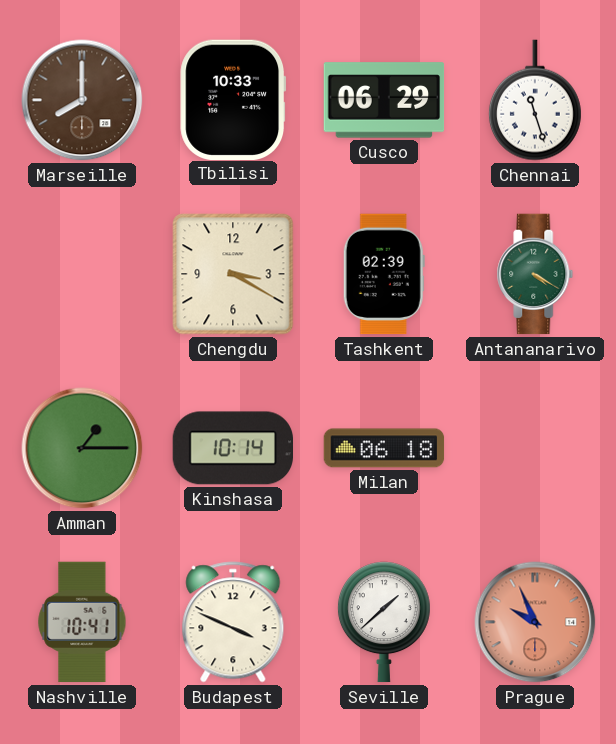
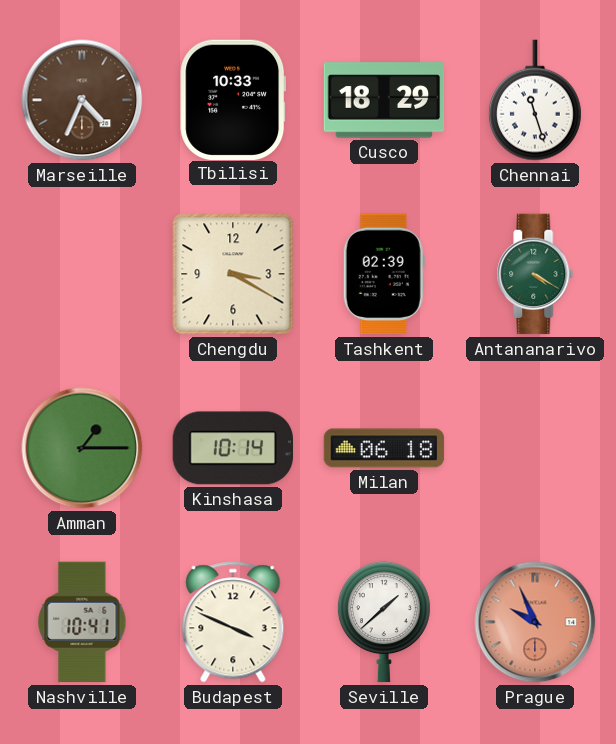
Marseille: 8:00 -> 4:34
Cusco: 06:29 -> 18:29
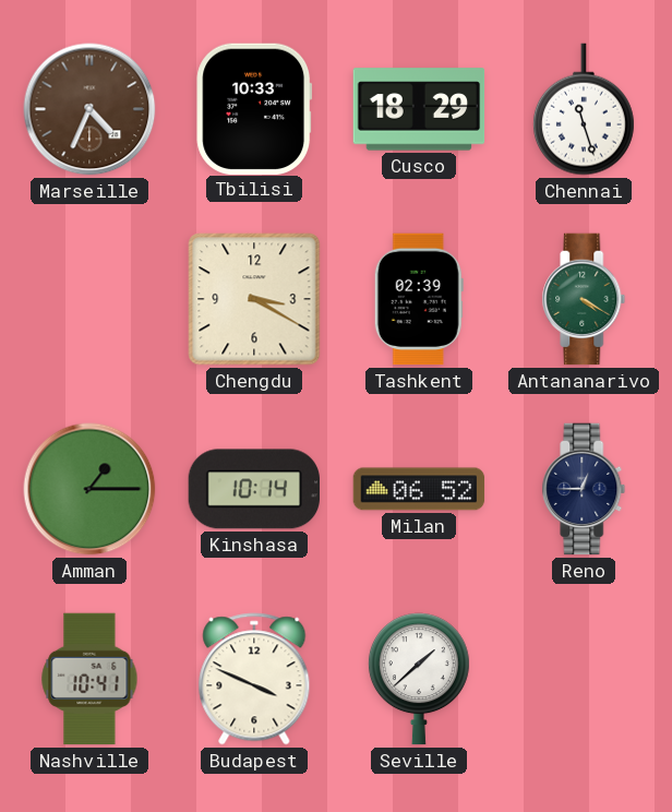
Milan: 06:18 -> 06:52
Reno: none -> 12:45
Prague: 9:56 -> none
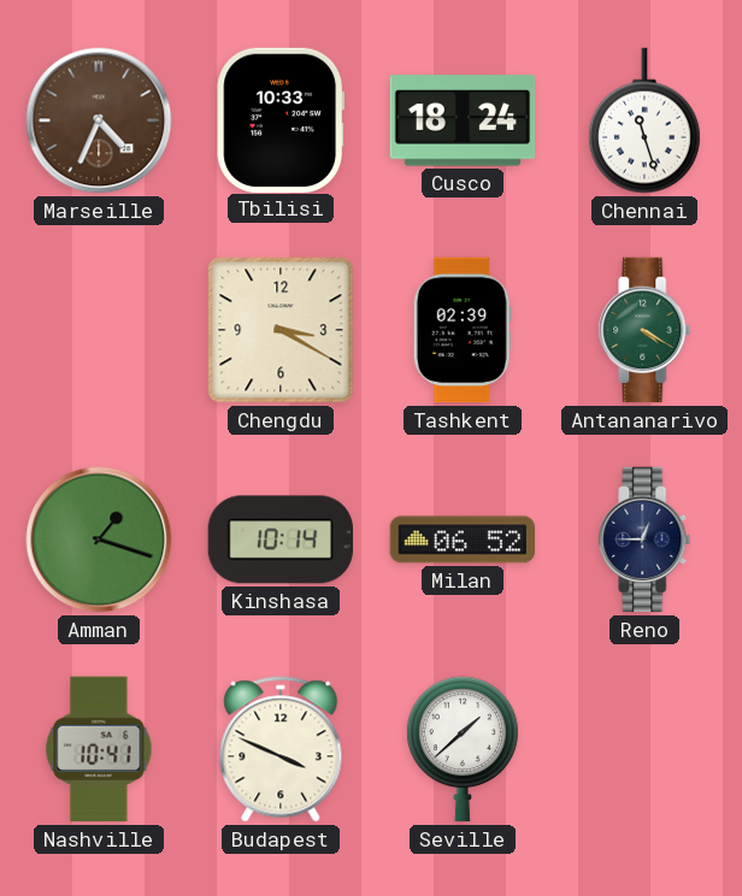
Cusco: 18:29 -> 18:24
Amman: 1:15 -> 1:18
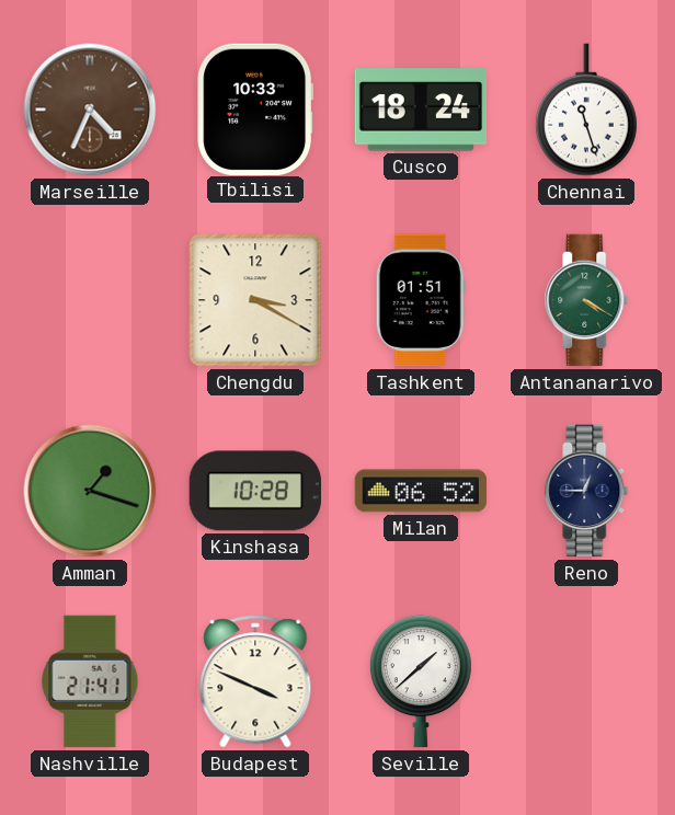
Tashkent: 02:39 -> 01:51
Kinshasa: 10:14 -> 10:28
Nashville: 10:41 -> 21:41
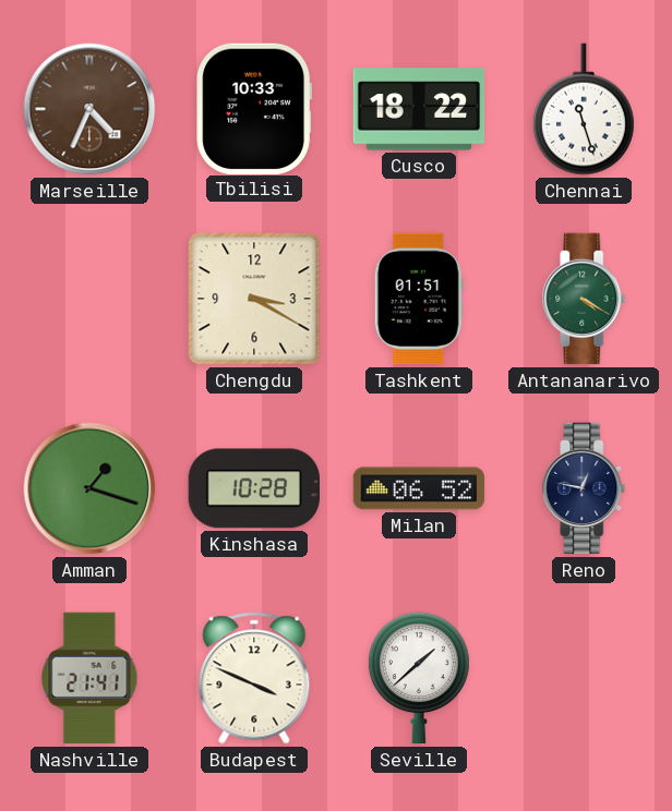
Cusco: 18:24 -> 18:22
Reno: 12:45 -> 12:47
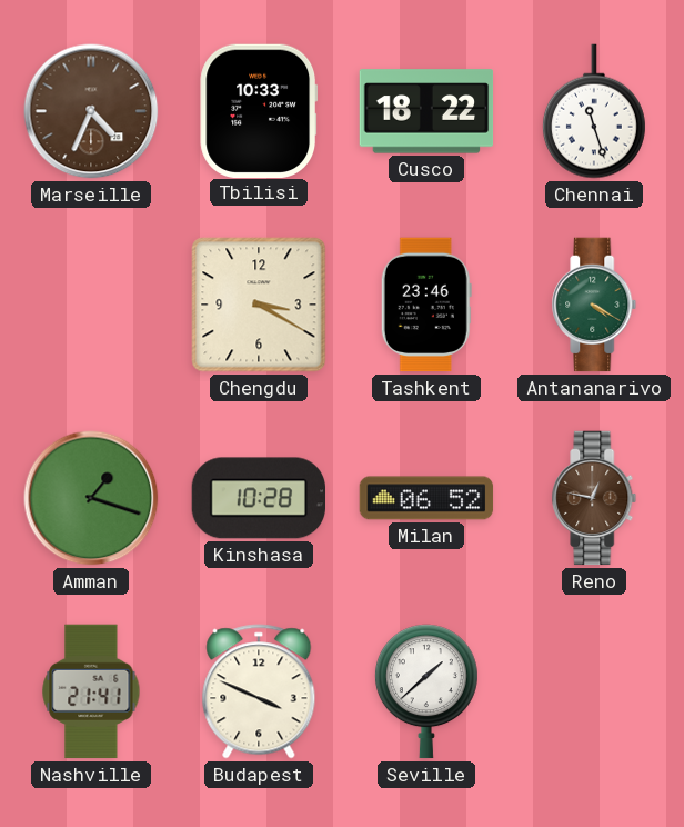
Tashkent: 01:51 -> 23:46
Reno dial: navy -> brown
